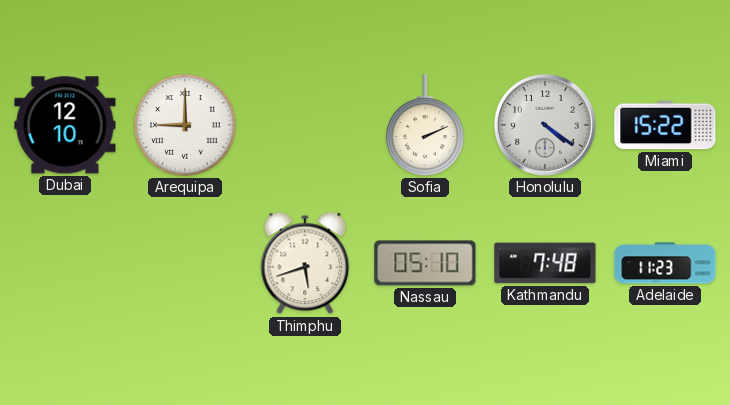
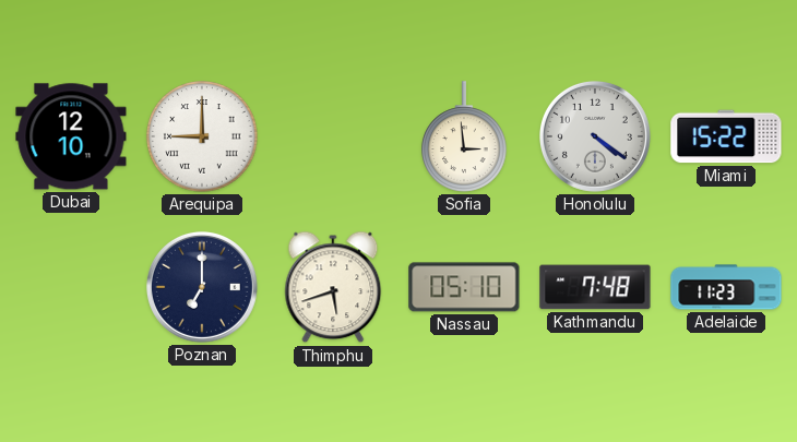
Sofia: 2:11 -> 2:59
Poznan: none -> 7:00
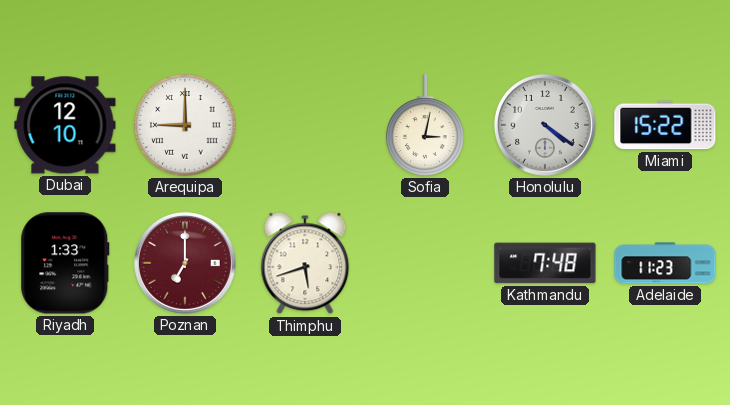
Sofia: 2:59 -> 3:02
Riyadh: none -> 1:33
Poznan dial: navy -> burgundy
Nassau: 05:10 -> none
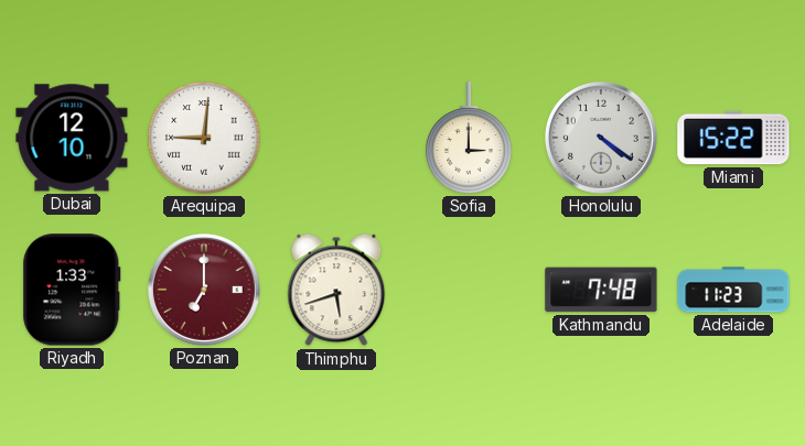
Arequipa: 9:00 -> 9:01
Sofia: 3:02 -> 3:00
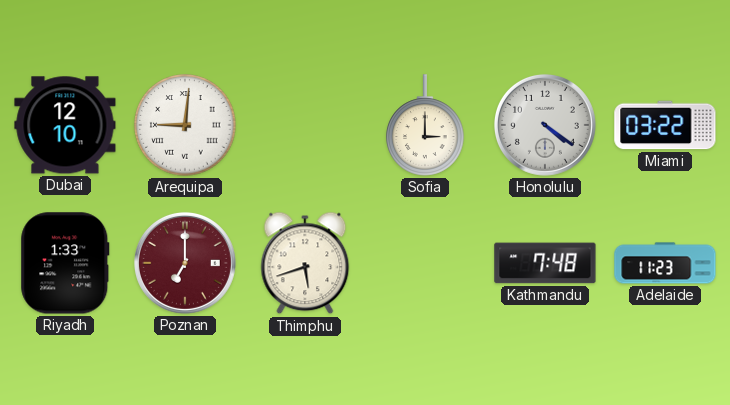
Miami: 15:22 -> 03:22
